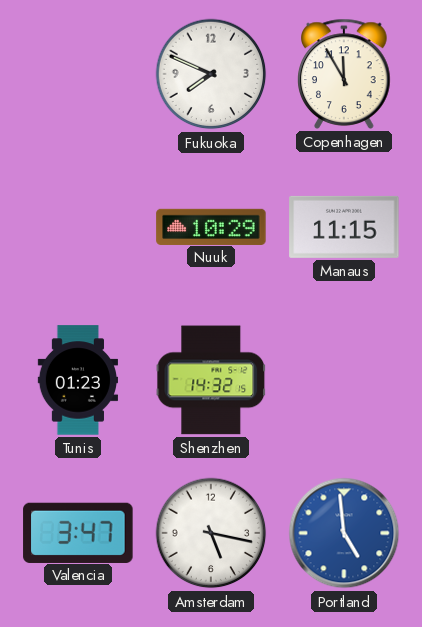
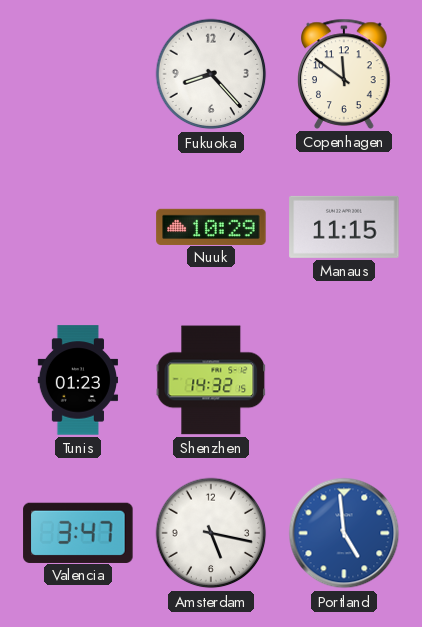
Fukuoka: 7:49 -> 8:23
Copenhagen: 11:55 -> 11:51
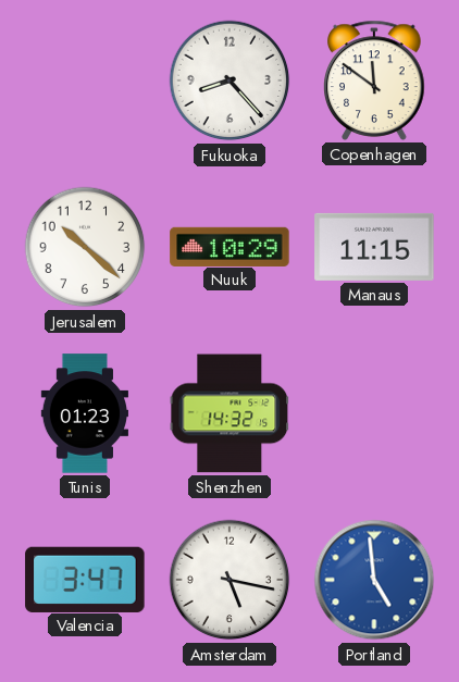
Jerusalem: none -> 10:22
